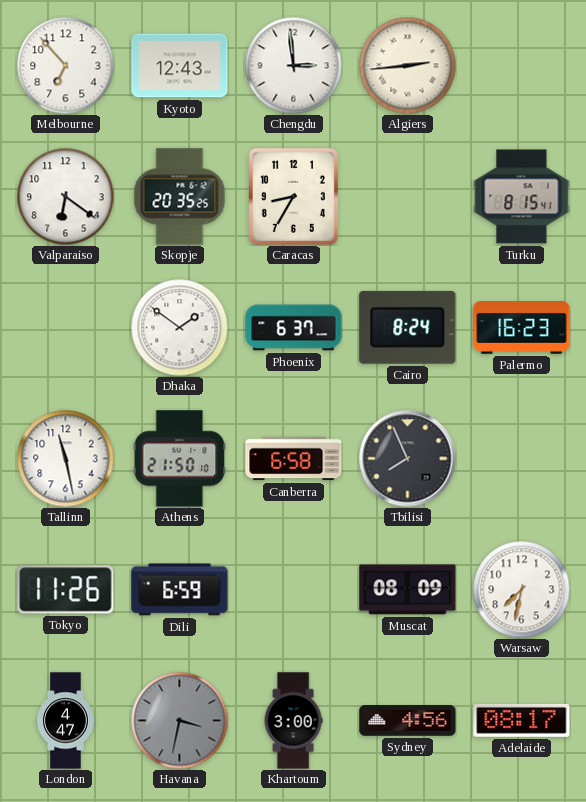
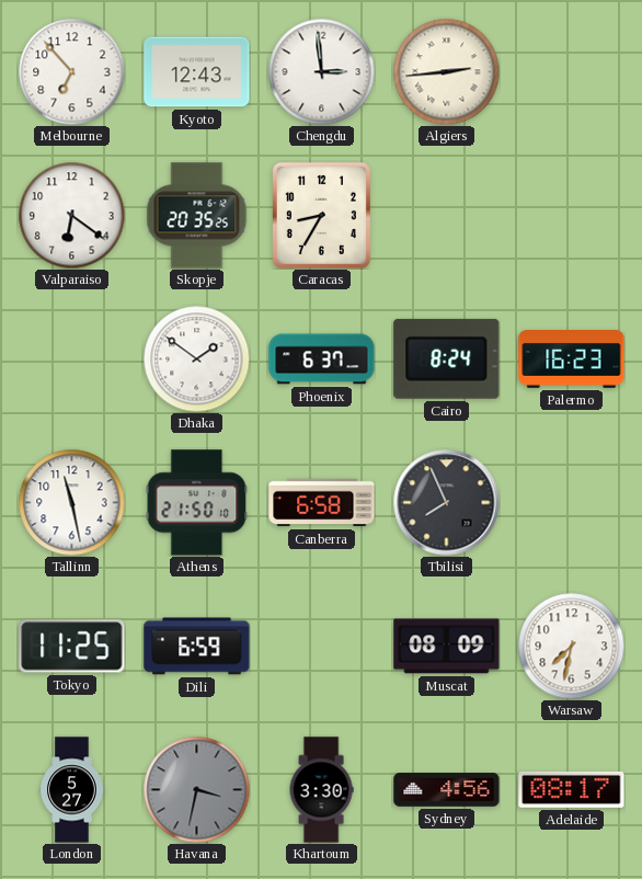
Turku: 8:15 -> none
Tokyo: 11:26 -> 11:25
London: 4:47 -> 5:27
Khartoum: 3:00 -> 3:30
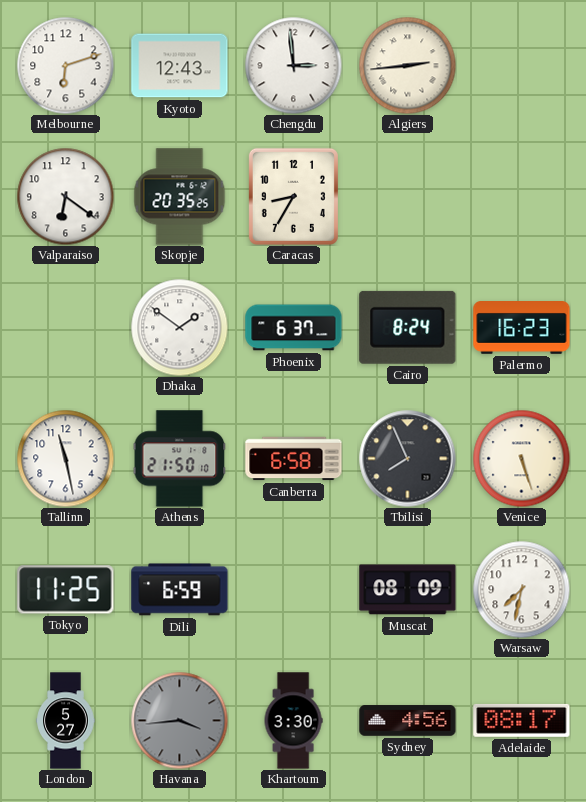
Melbourne: 6:53 -> 6:12
Venice: none -> 5:27
Havana: 3:32 -> 3:44
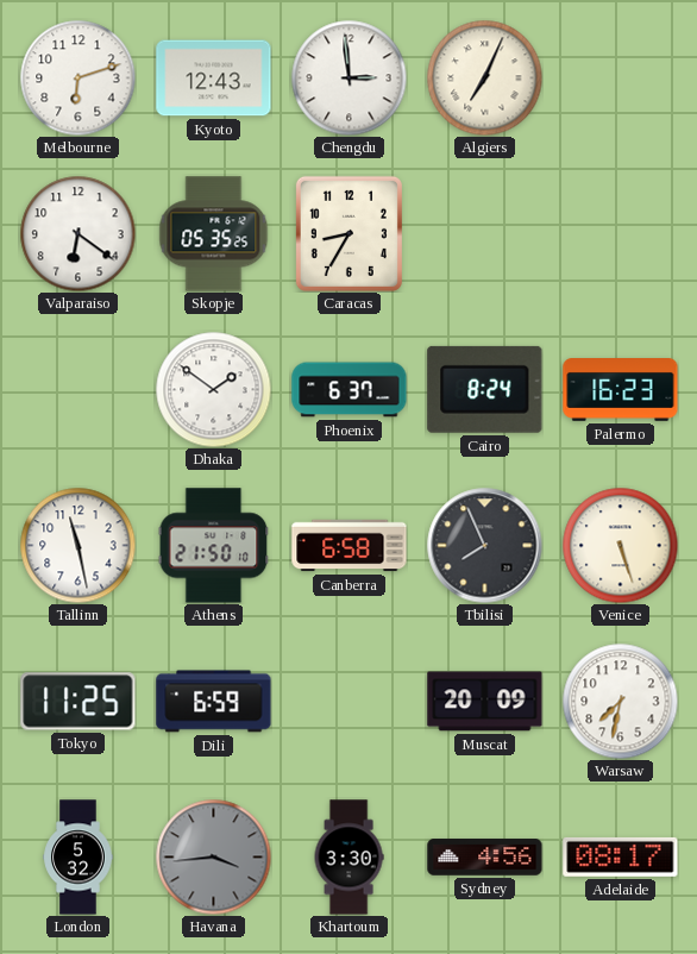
Algiers: 2:44 -> 7:04
Skopje: 20:35 -> 05:35
Muscat: 08:09 -> 20:09
London: 5:27 -> 5:32
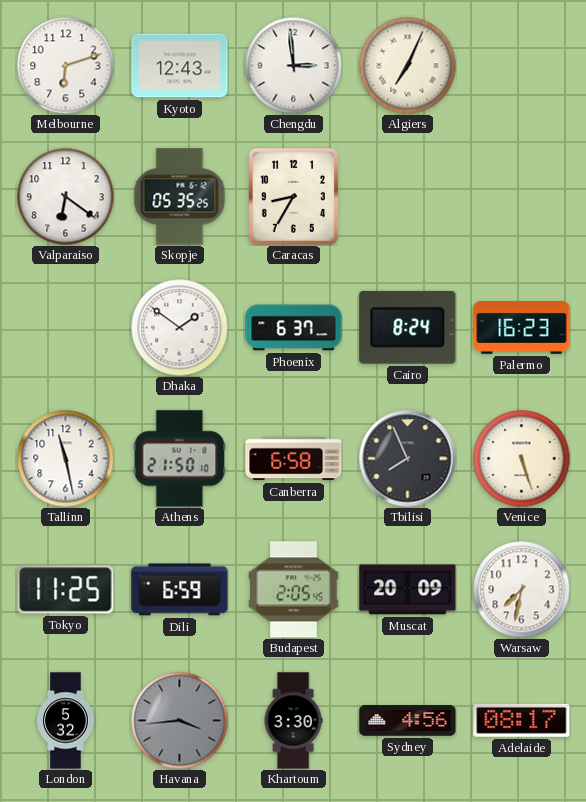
Budapest: none -> 2:05
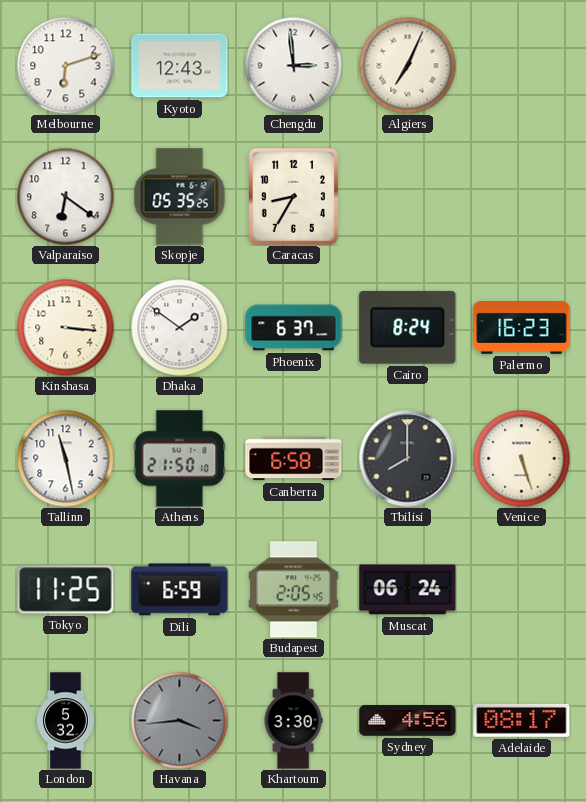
Kinshasa: none -> 3:16
Tbilisi: 7:56 -> 8:00
Muscat: 20:09 -> 06:24
Warsaw: 7:32 -> none
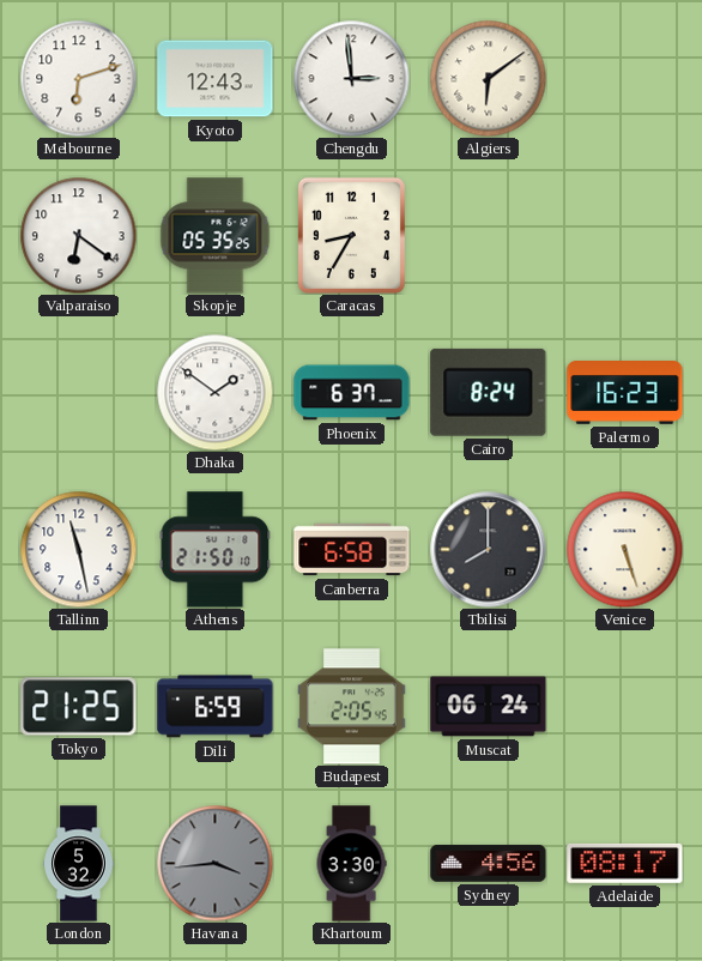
Algiers: 7:04 -> 6:09
Kinshasa: 3:16 -> none
Tokyo: 11:25 -> 21:25
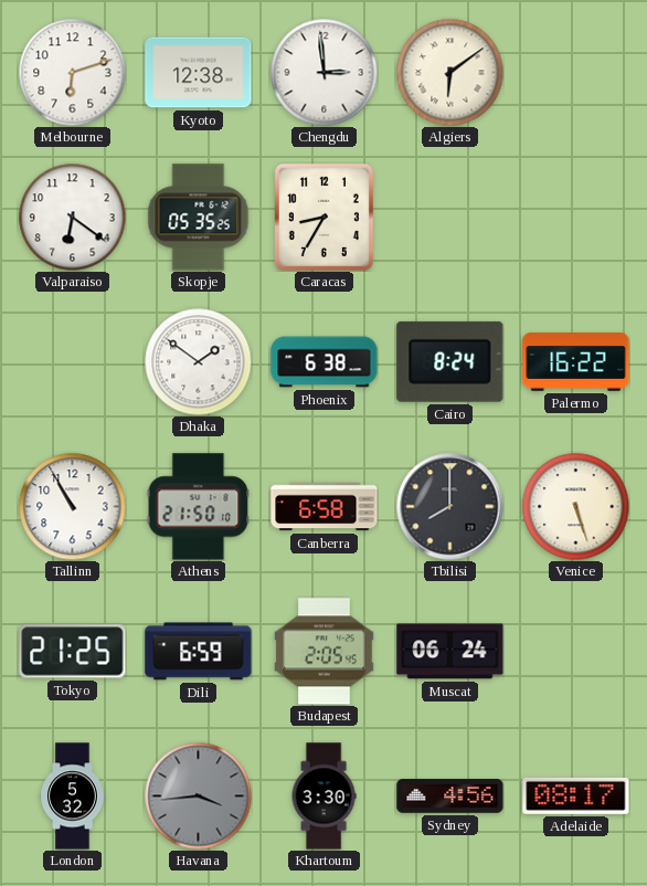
Kyoto: 12:43 -> 12:38
Phoenix: 6:37 -> 6:38
Palermo: 16:23 -> 16:22
Tallinn: 11:28 -> 10:55
